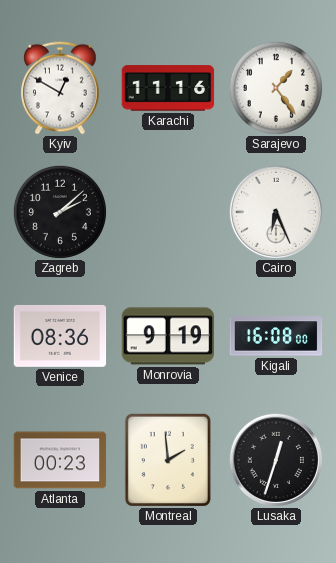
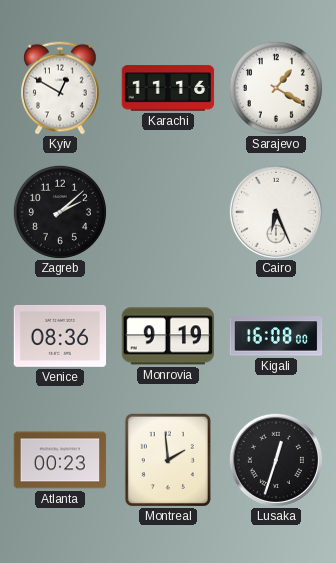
Sarajevo: 1:24 -> 1:20
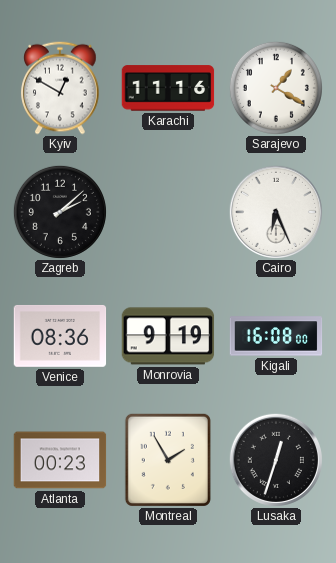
Montreal: 1:59 -> 1:55
